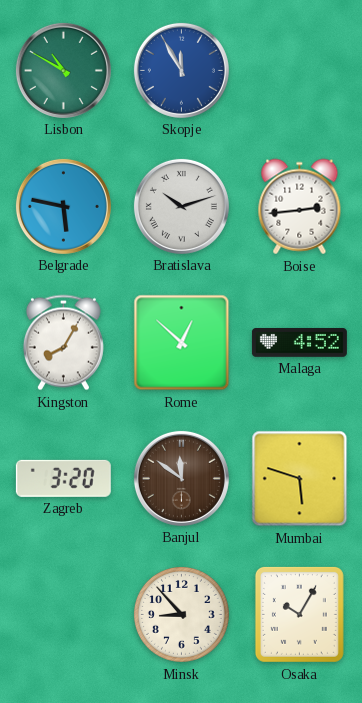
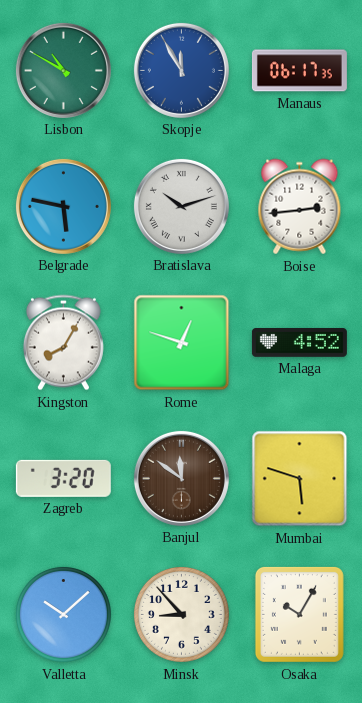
Manaus: none -> 06:17
Rome: 12:52 -> 12:48
Valletta: none -> 10:08
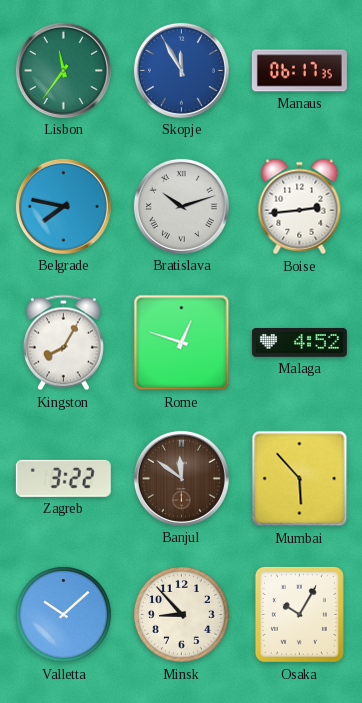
Lisbon: 10:50 -> 11:36
Belgrade: 5:47 -> 7:47
Zagreb: 3:20 -> 3:22
Mumbai: 5:48 -> 5:53
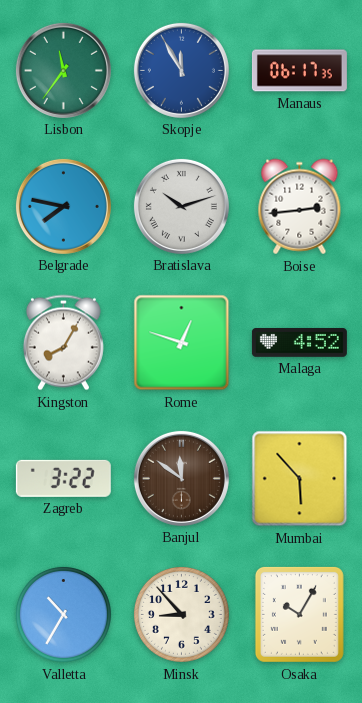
Valletta: 10:08 -> 10:35
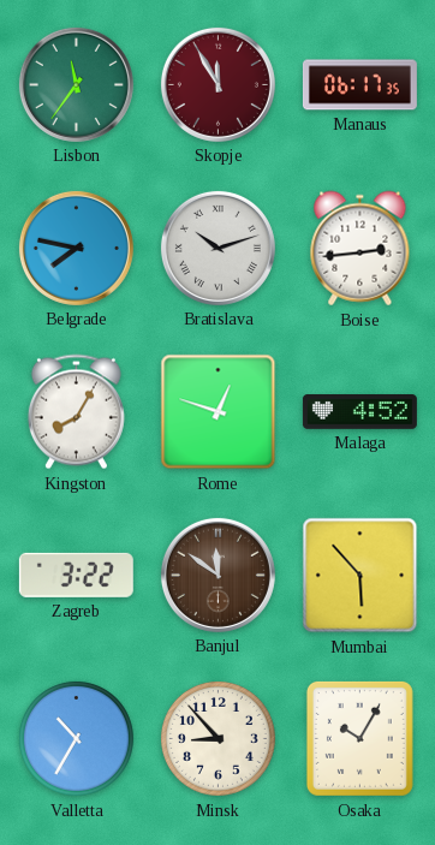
Skopje dial: blue -> burgundy
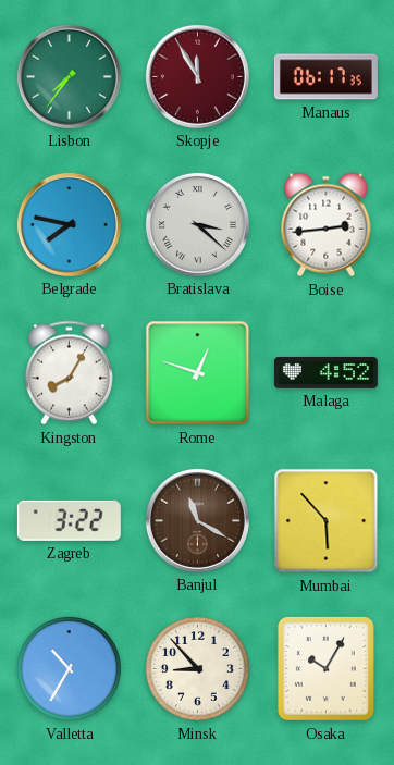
Lisbon: 11:36 -> 7:36
Bratislava: 10:12 -> 3:22
Banjul: 11:51 -> 11:20
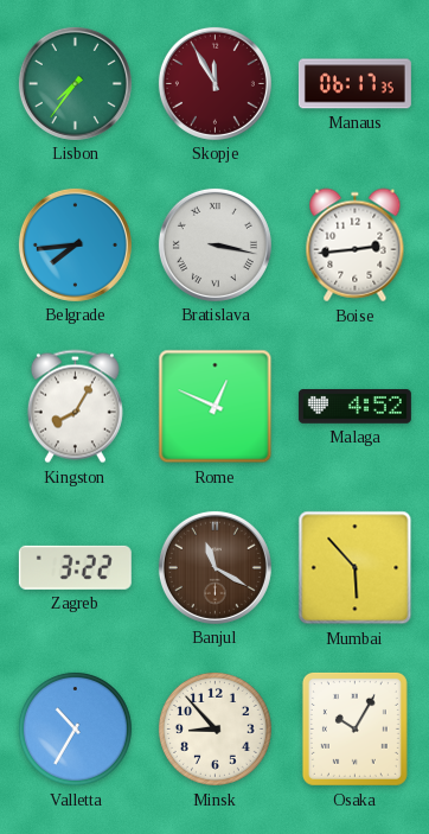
Belgrade: 7:47 -> 7:44
Bratislava: 3:22 -> 3:17
Rome: 12:48 -> 12:49
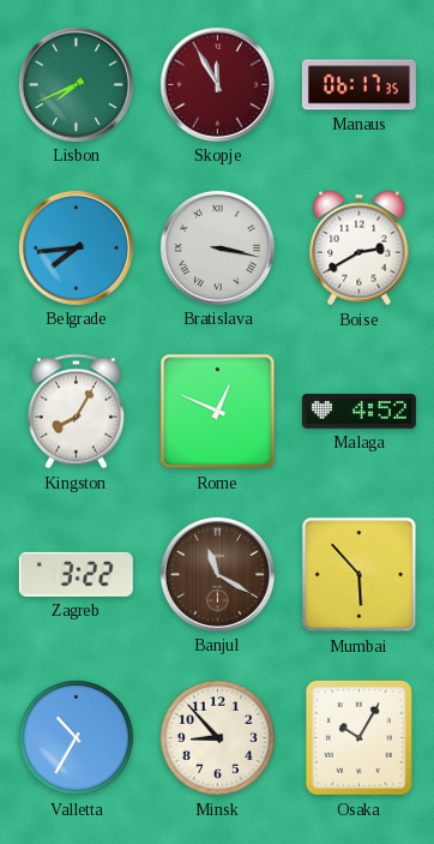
Lisbon: 7:36 -> 7:41
Boise: 2:44 -> 2:40
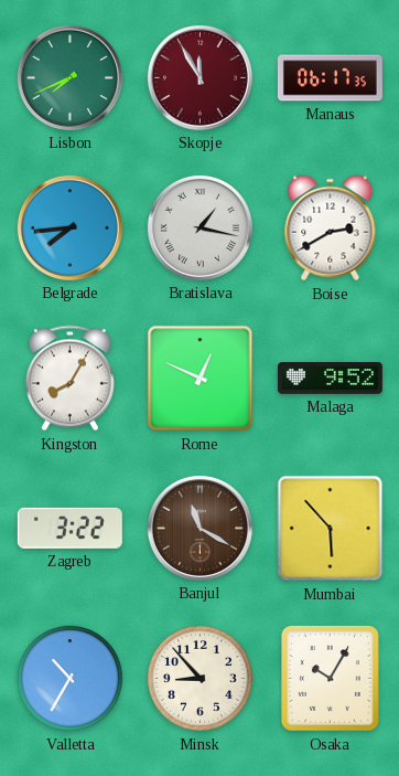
Bratislava: 3:17 -> 1:17
Malaga: 4:52 -> 9:52
